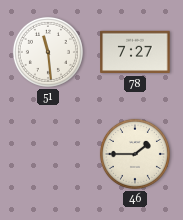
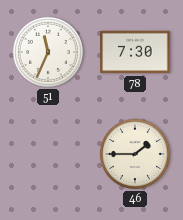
51: 11:29 -> 11:34
78: 7:27 -> 7:30
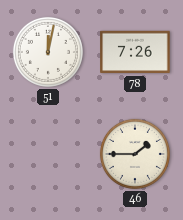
51: 11:34 -> 12:02
78: 7:30 -> 7:26
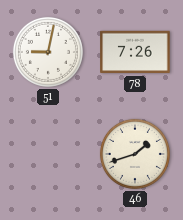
51: 12:02 -> 9:02
46: 1:45 -> 1:42
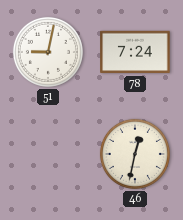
78: 7:26 -> 7:24
46: 1:42 -> 12:32
